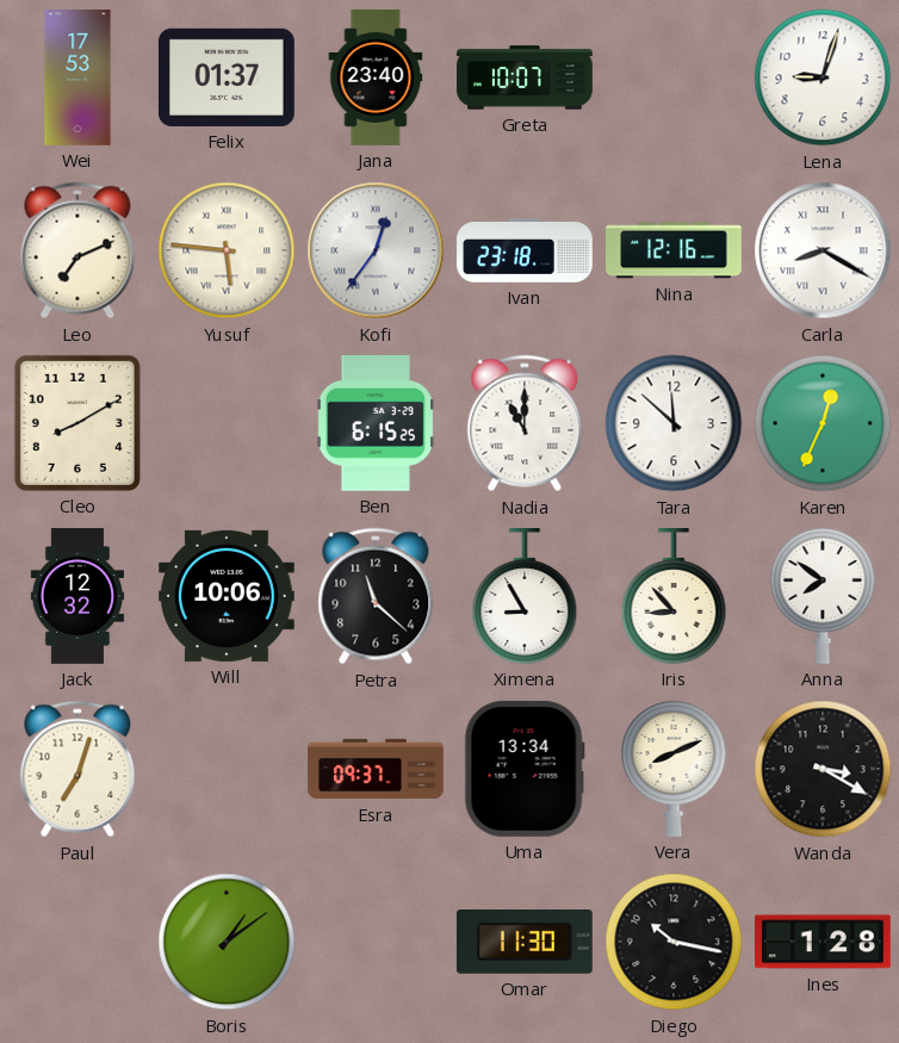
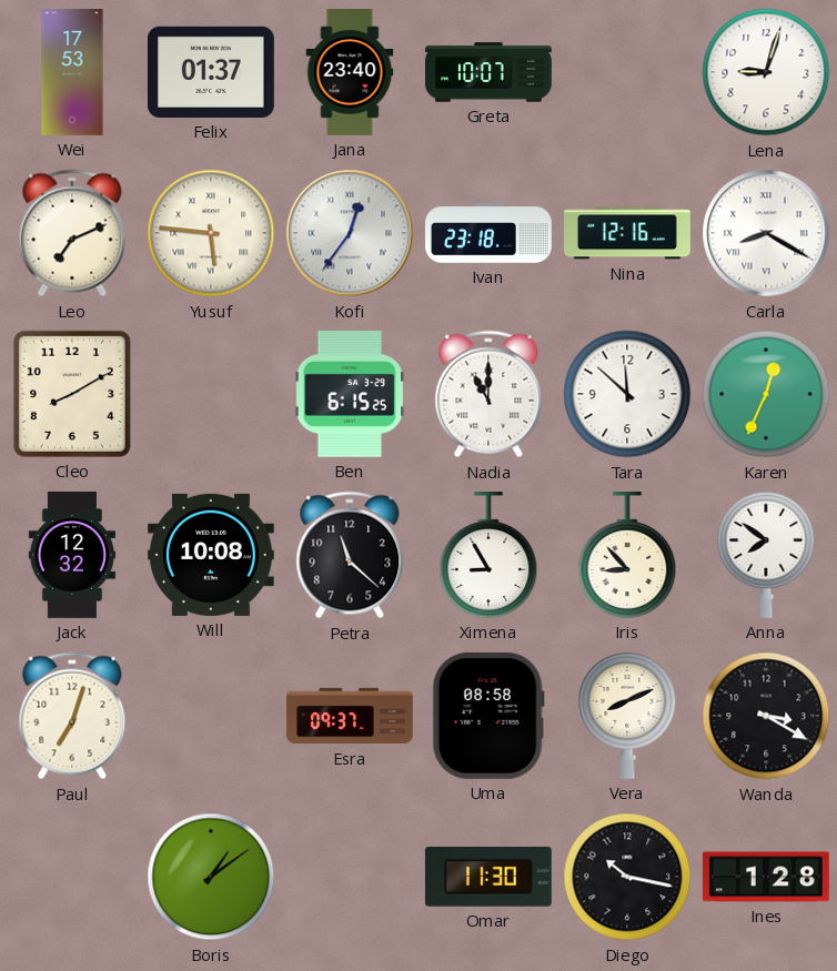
Will: 10:06 -> 10:08
Uma: 13:34 -> 08:58
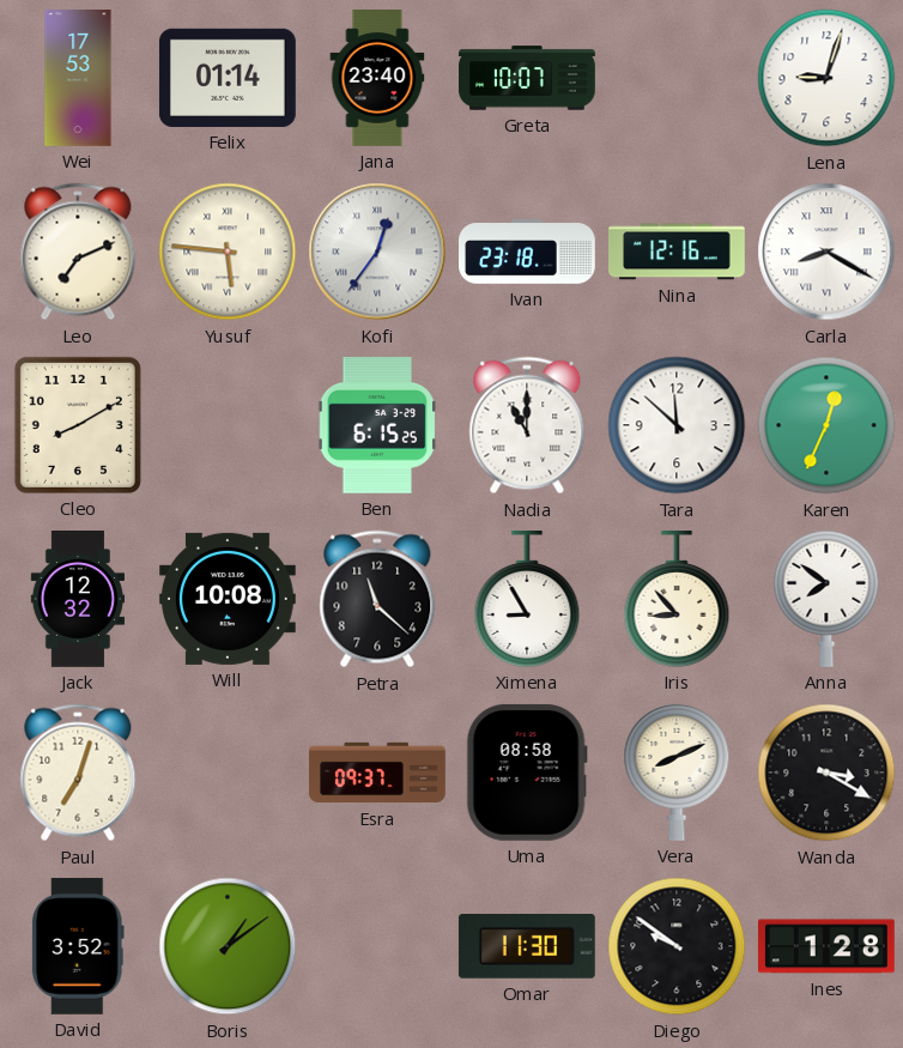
Felix: 01:37 -> 01:14
David: none -> 3:52
Diego: 10:17 -> 9:51
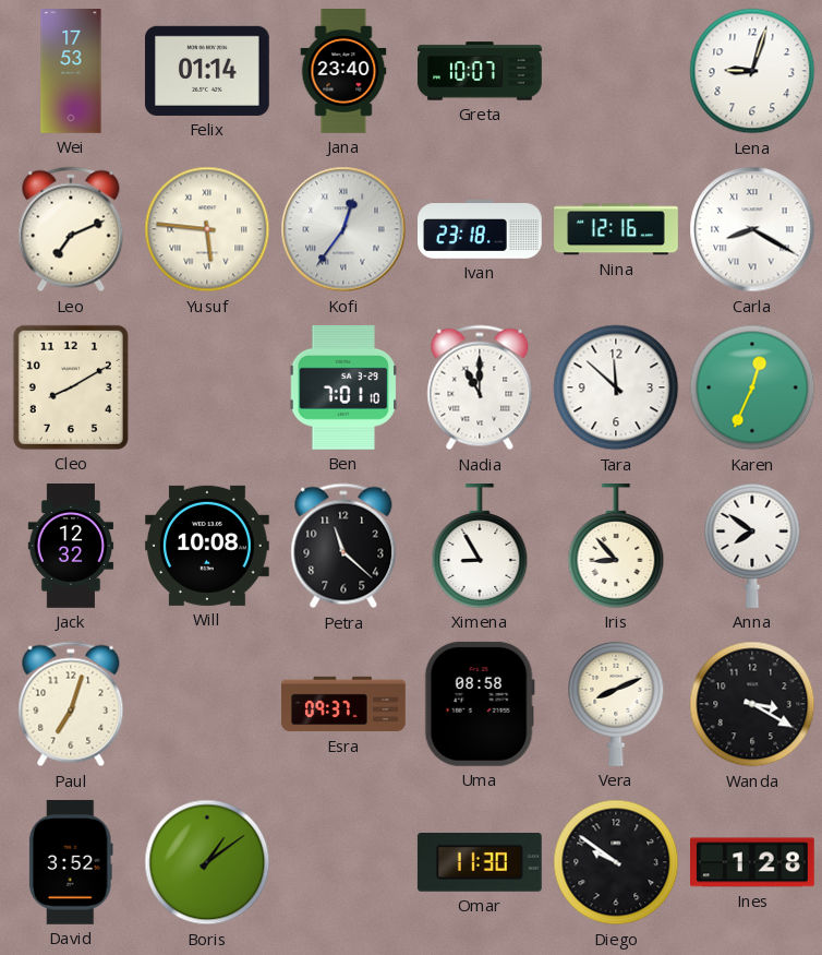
Ben: 6:15 -> 7:01
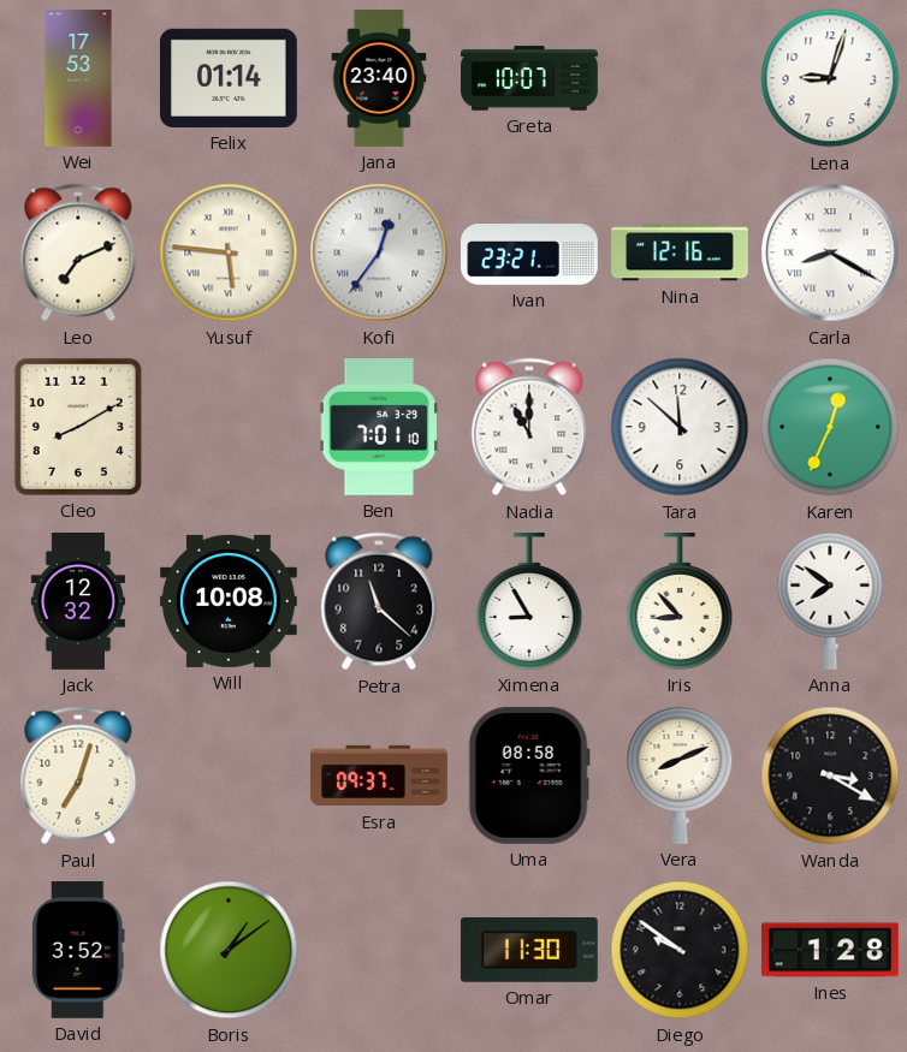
Ivan: 23:18 -> 23:21
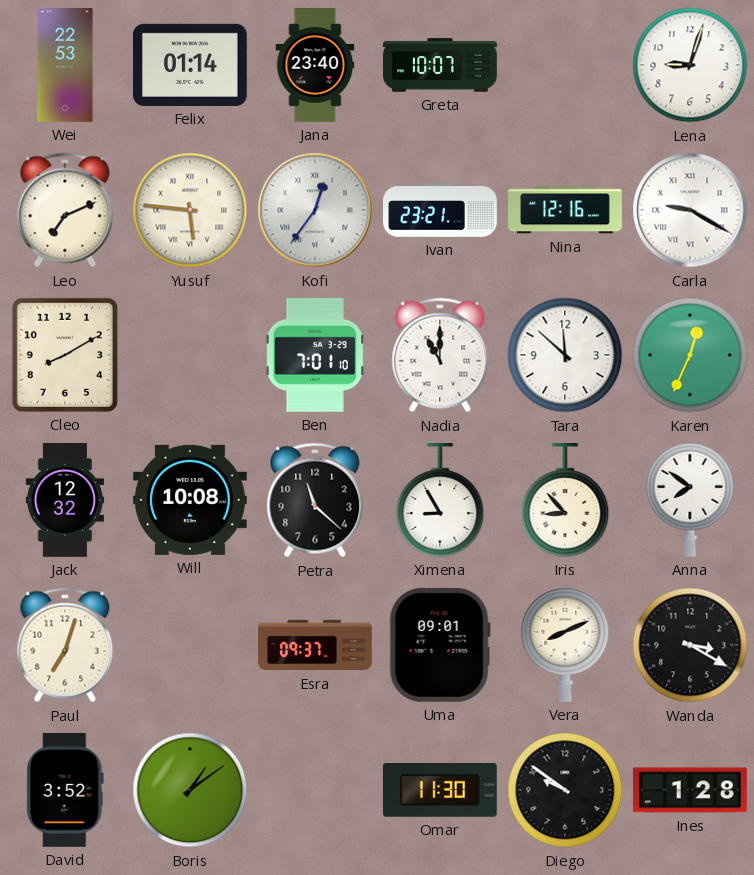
Wei: 17:53 -> 22:53
Carla: 8:20 -> 9:20
Uma: 08:58 -> 09:01
